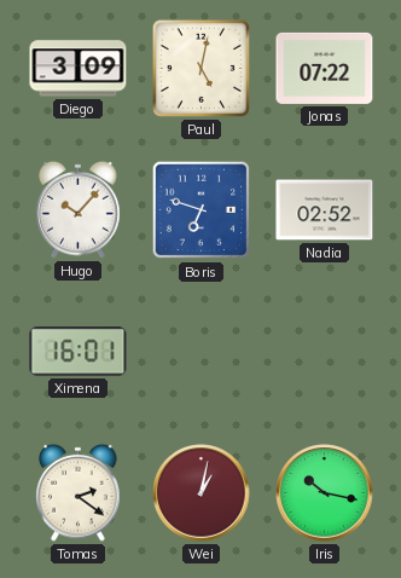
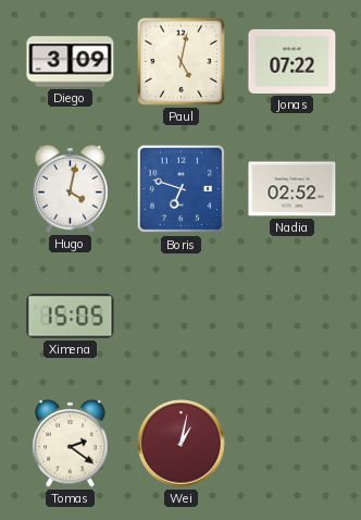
Hugo: 10:07 -> 4:02
Ximena: 16:01 -> 15:05
Iris: 10:17 -> none
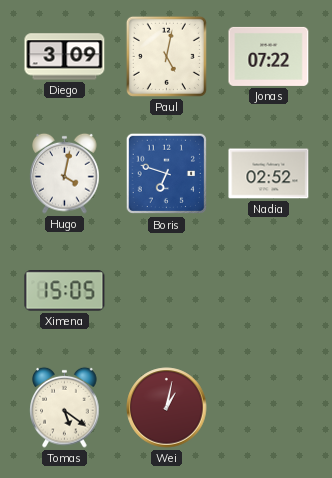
Tomas: 2:21 -> 5:21
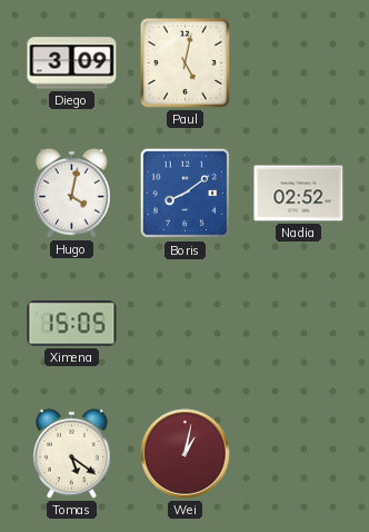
Jonas: 07:22 -> none
Boris: 6:48 -> 8:09
